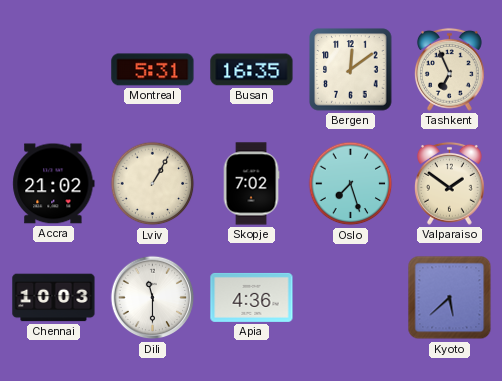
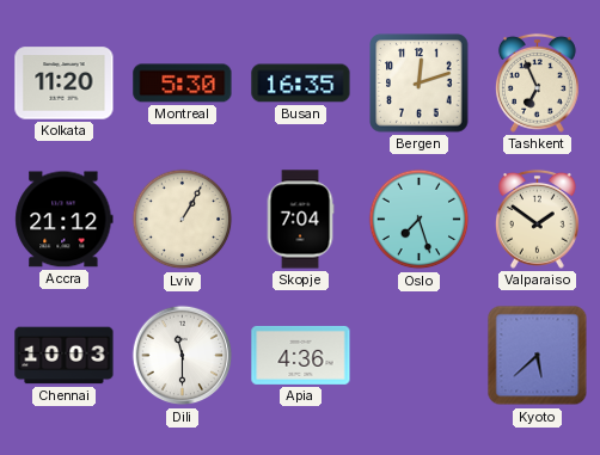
Kolkata: none -> 11:20
Montreal: 5:31 -> 5:30
Bergen: 12:09 -> 12:12
Accra: 21:02 -> 21:12
Skopje: 7:02 -> 7:04
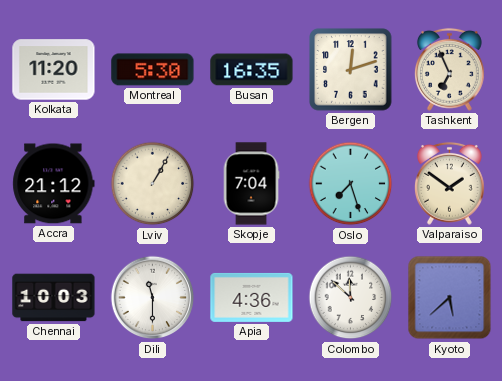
Colombo: none -> 11:52
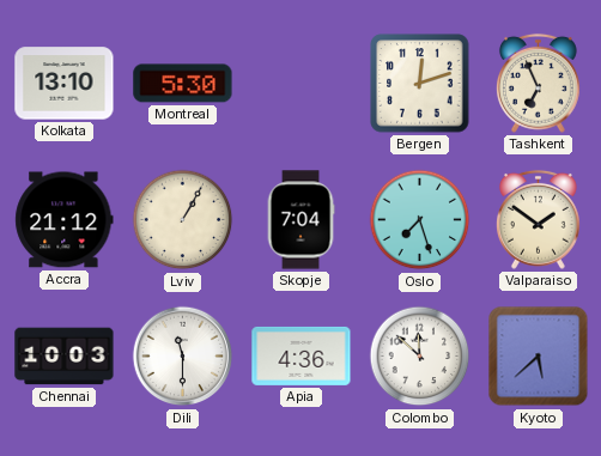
Kolkata: 11:20 -> 13:10
Busan: 16:35 -> none
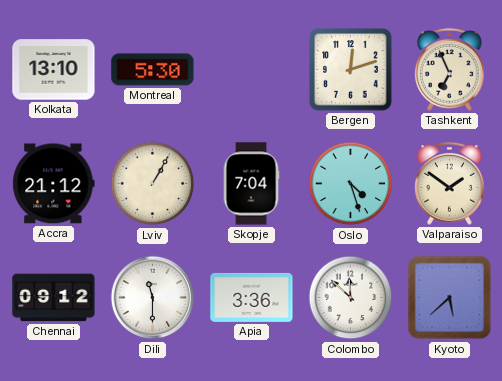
Oslo: 7:27 -> 4:27
Chennai: 10:03 -> 09:12
Apia: 4:36 -> 3:36
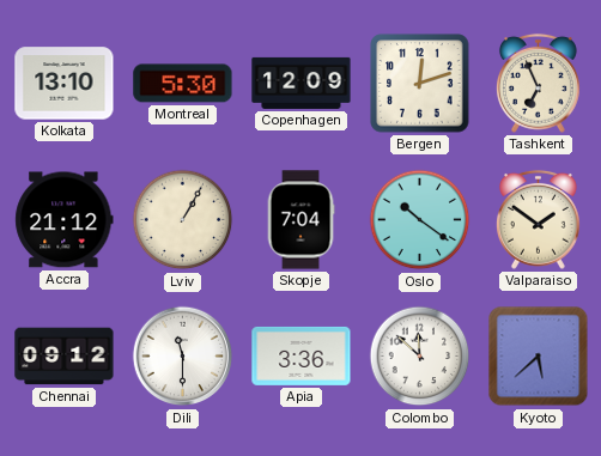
Copenhagen: none -> 12:09
Oslo: 4:27 -> 10:21
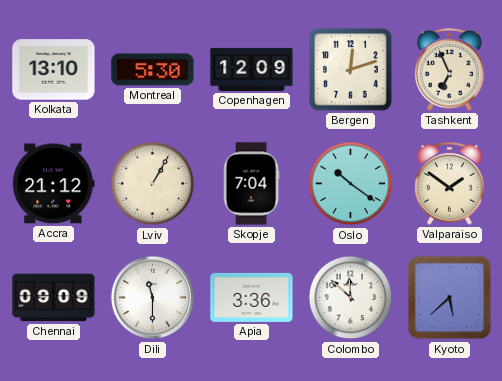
Chennai: 09:12 -> 09:09
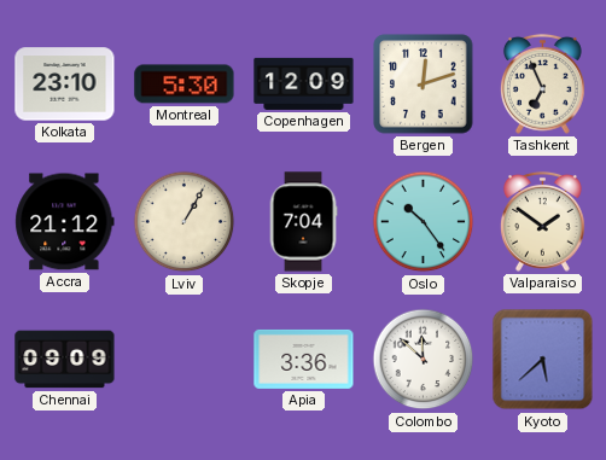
Kolkata: 13:10 -> 23:10
Oslo: 10:21 -> 10:24
Dili: 11:30 -> none
